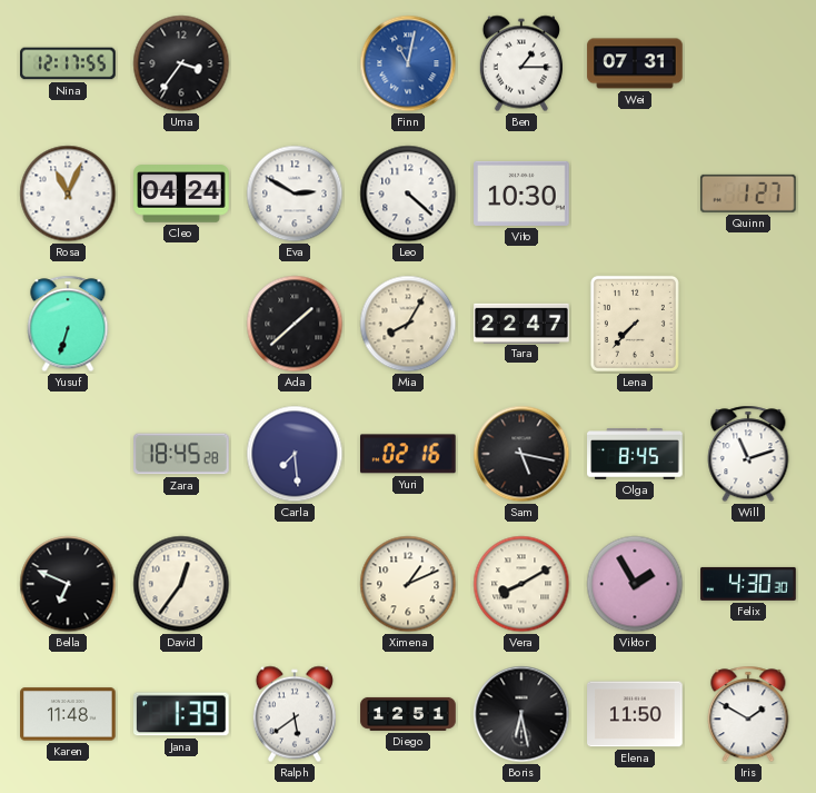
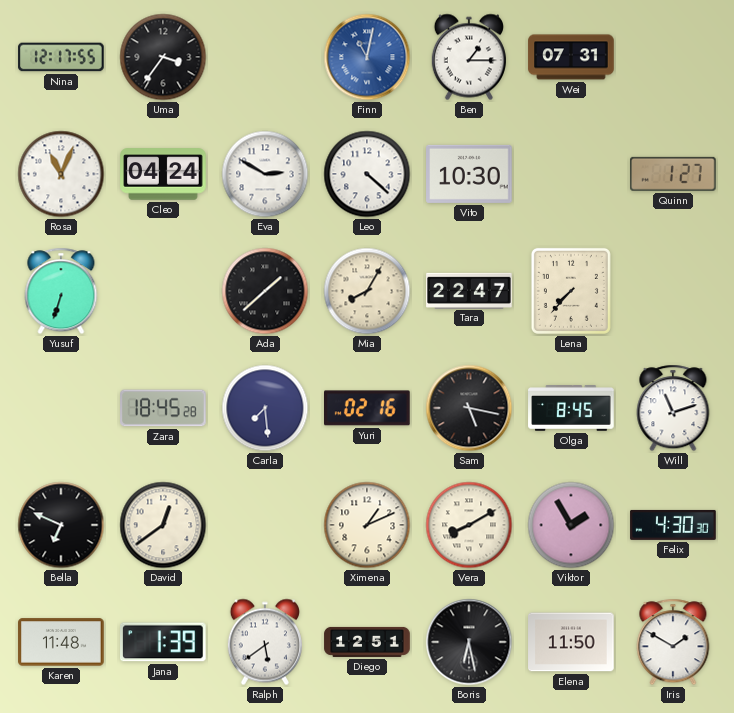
David: 12:36 -> 12:39
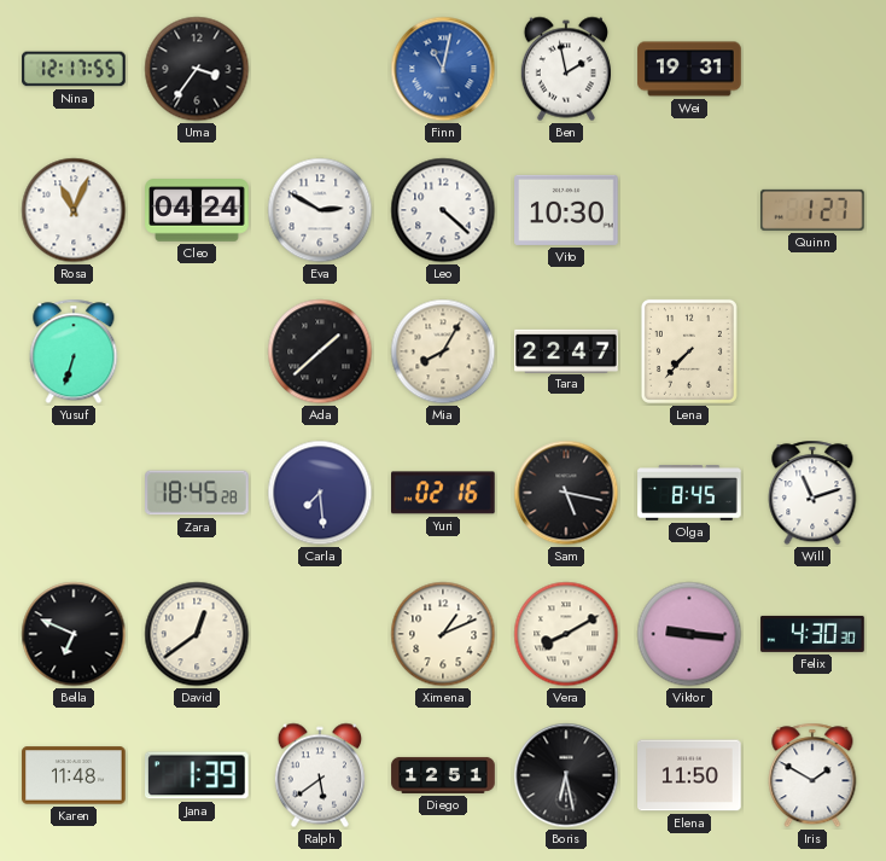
Ben: 1:15 -> 1:58
Wei: 07:31 -> 19:31
Viktor: 1:55 -> 9:16
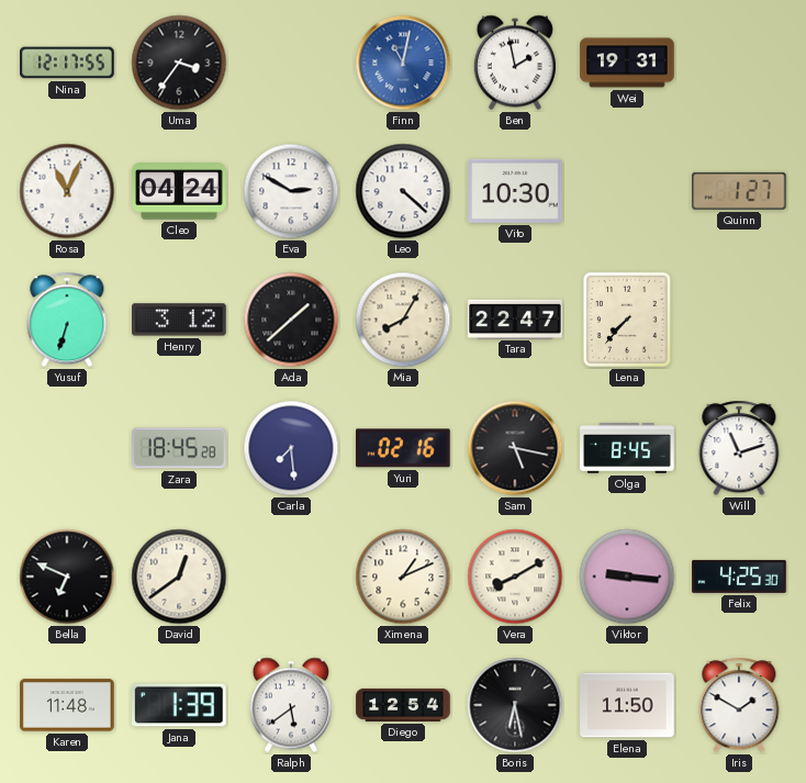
Henry: none -> 3:12
Felix: 4:30 -> 4:25
Diego: 12:51 -> 12:54
